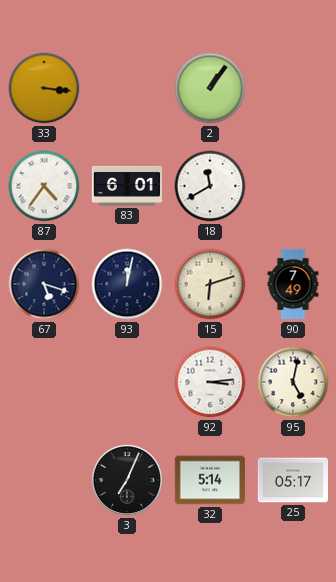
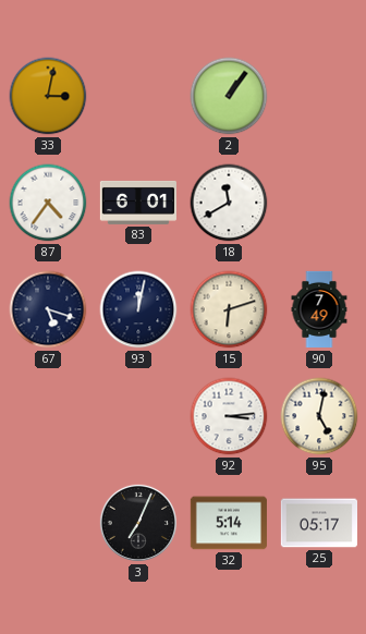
33: 3:16 -> 3:02
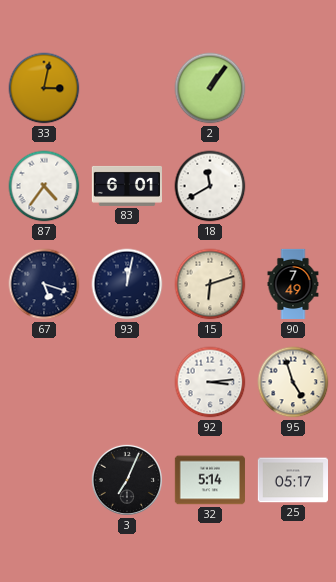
95: 5:02 -> 4:57
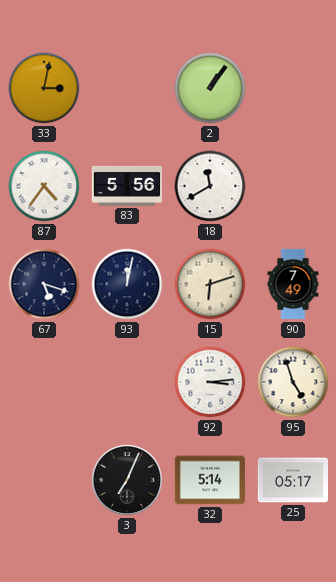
83: 6:01 -> 5:56
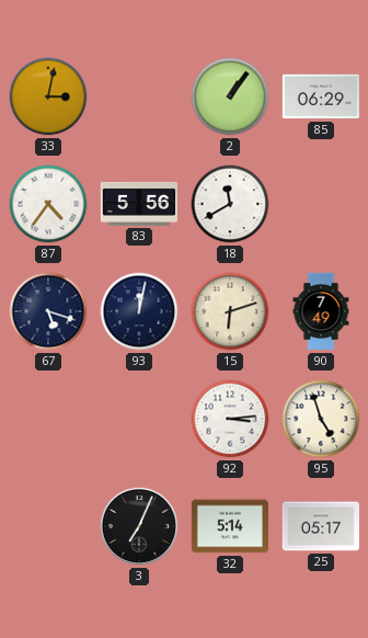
85: none -> 06:29
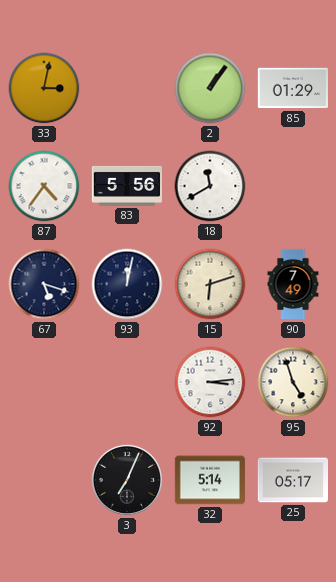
85: 06:29 -> 01:29
